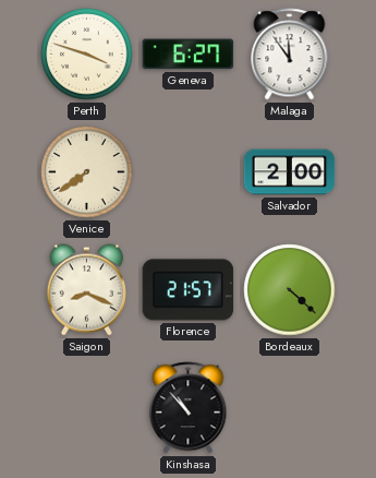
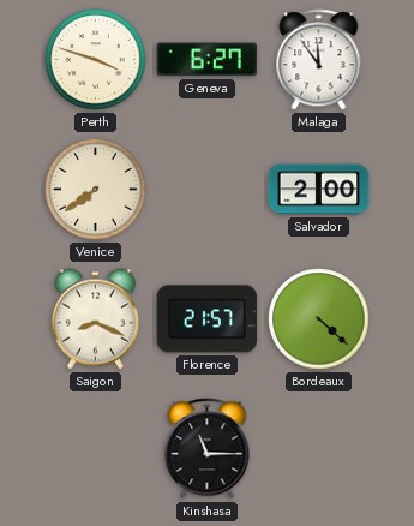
Kinshasa: 10:53 -> 11:15
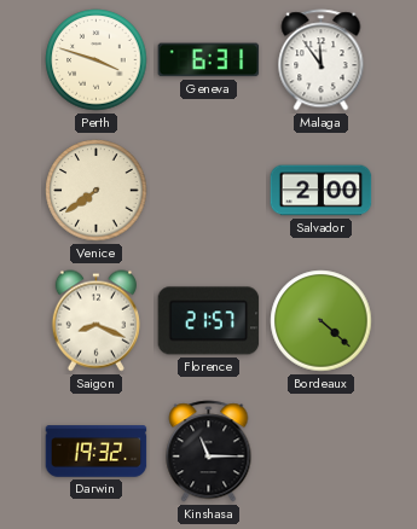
Geneva: 6:27 -> 6:31
Darwin: none -> 19:32
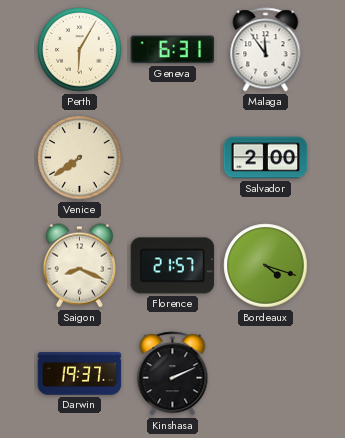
Perth: 3:48 -> 6:05
Bordeaux: 4:22 -> 4:18
Darwin: 19:32 -> 19:37
Kinshasa: 11:15 -> 2:11
